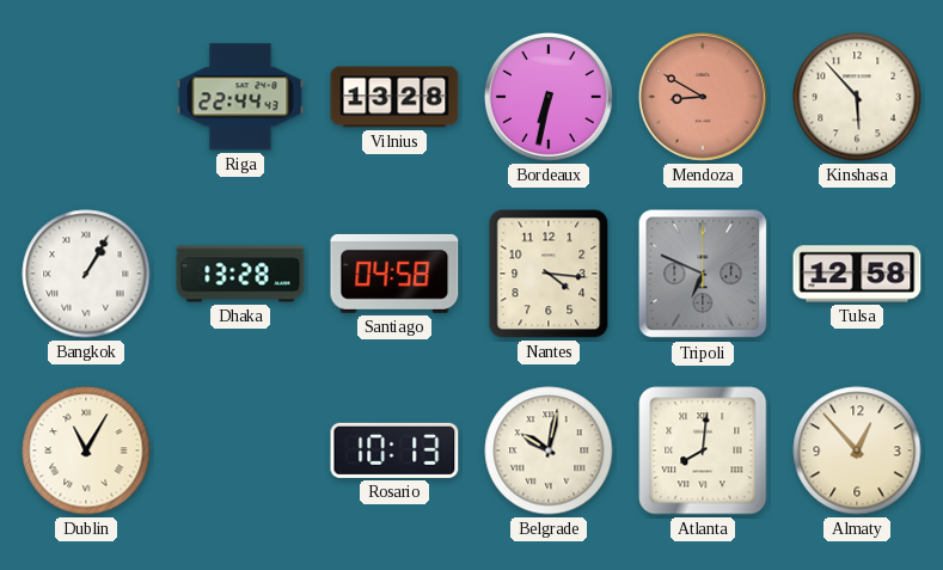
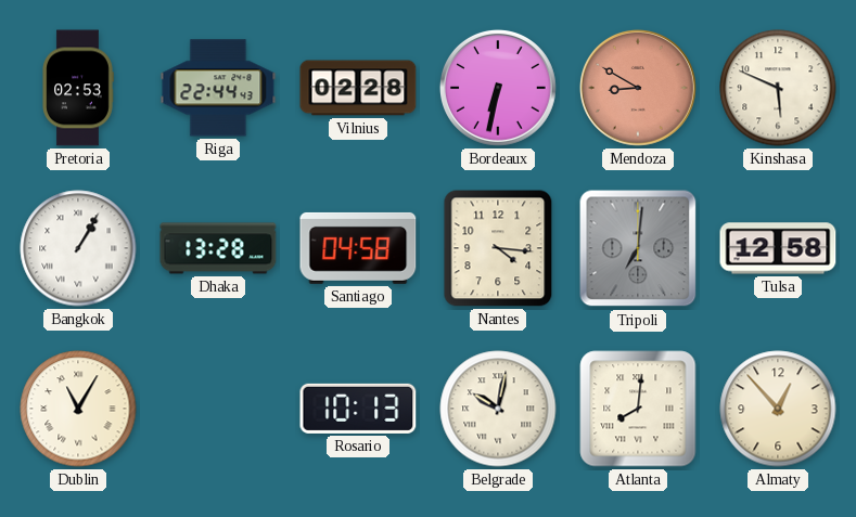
Pretoria: none -> 02:53
Vilnius: 13:28 -> 02:28
Kinshasa: 5:53 -> 5:49
Tripoli: 6:49 -> 7:01
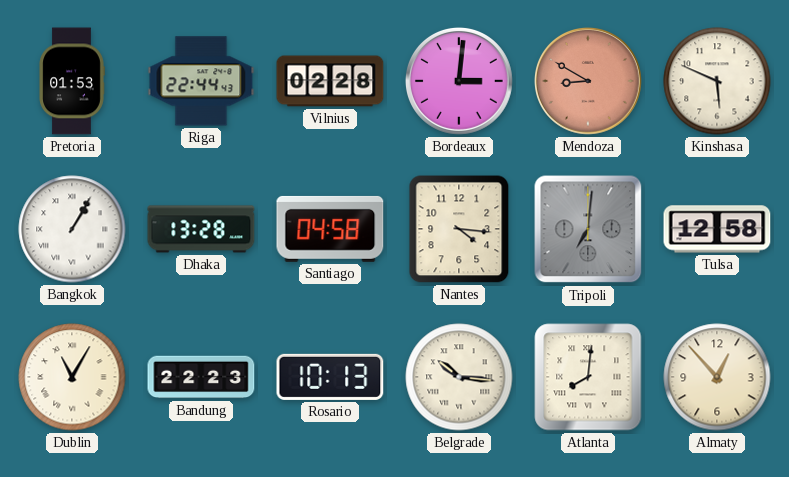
Pretoria: 02:53 -> 01:53
Bordeaux: 6:32 -> 3:01
Bandung: none -> 22:23
Belgrade: 10:02 -> 10:16
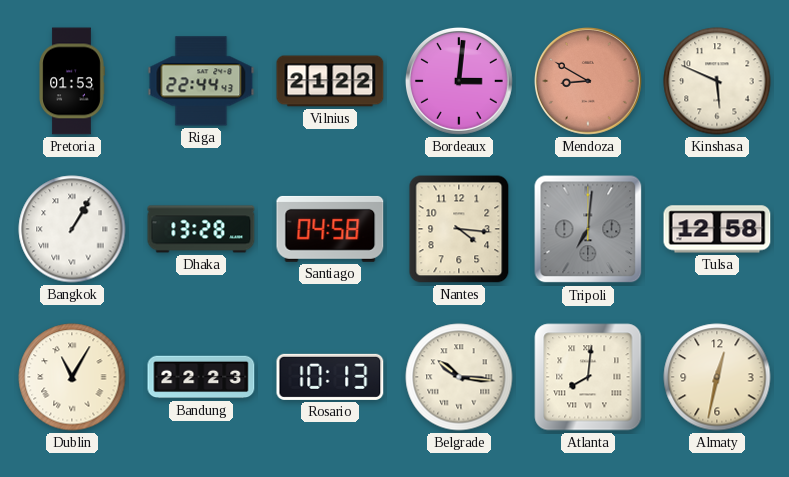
Vilnius: 02:28 -> 21:22
Almaty: 12:53 -> 12:32
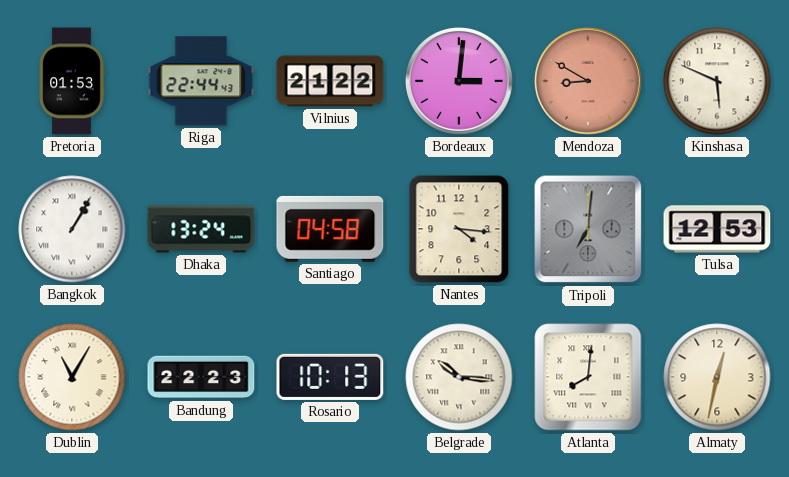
Dhaka: 13:28 -> 13:24
Tulsa: 12:58 -> 12:53
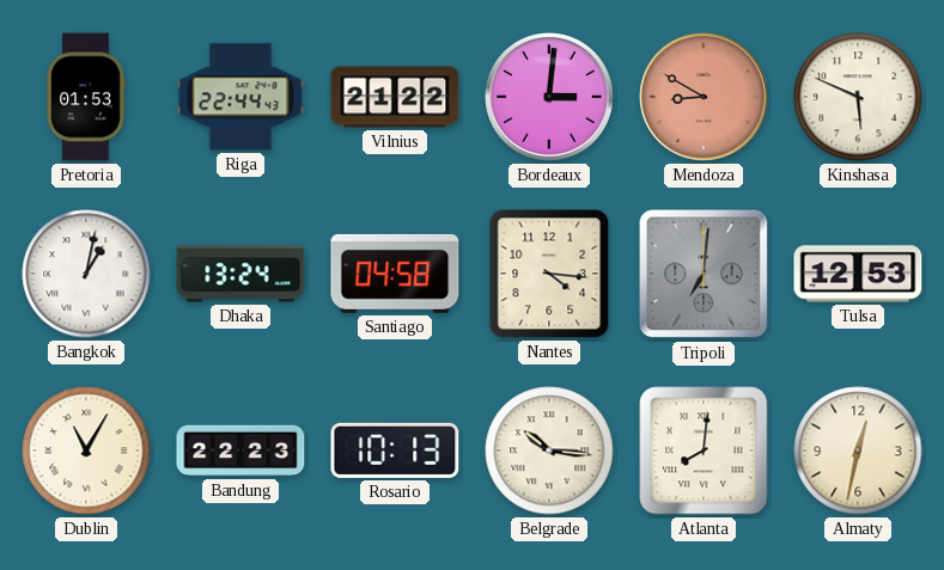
Bangkok: 1:05 -> 1:02
